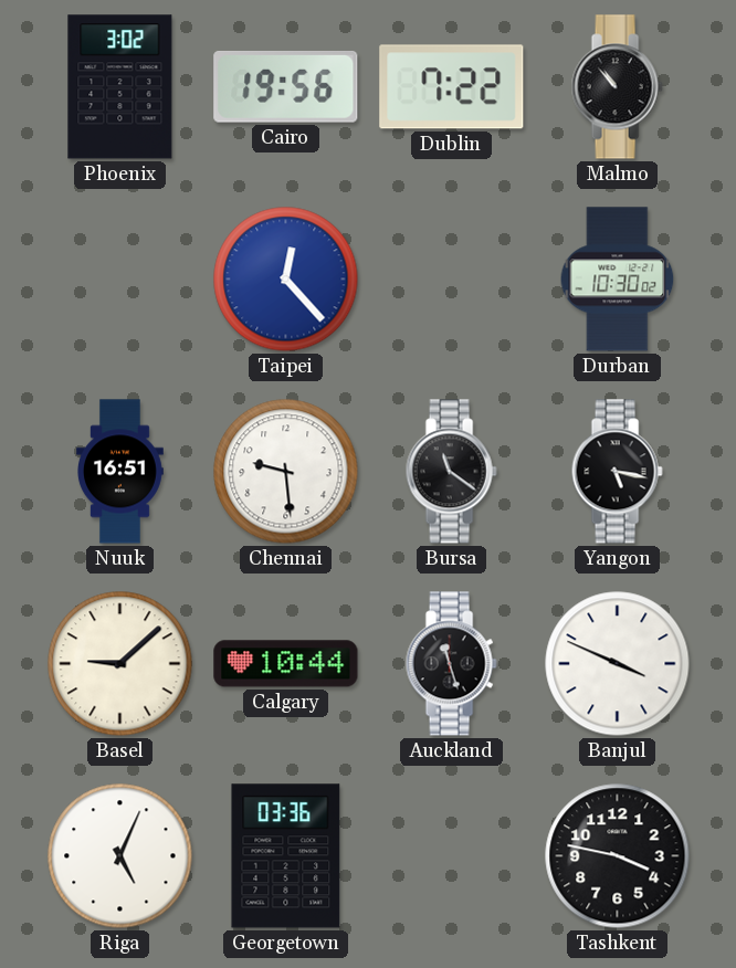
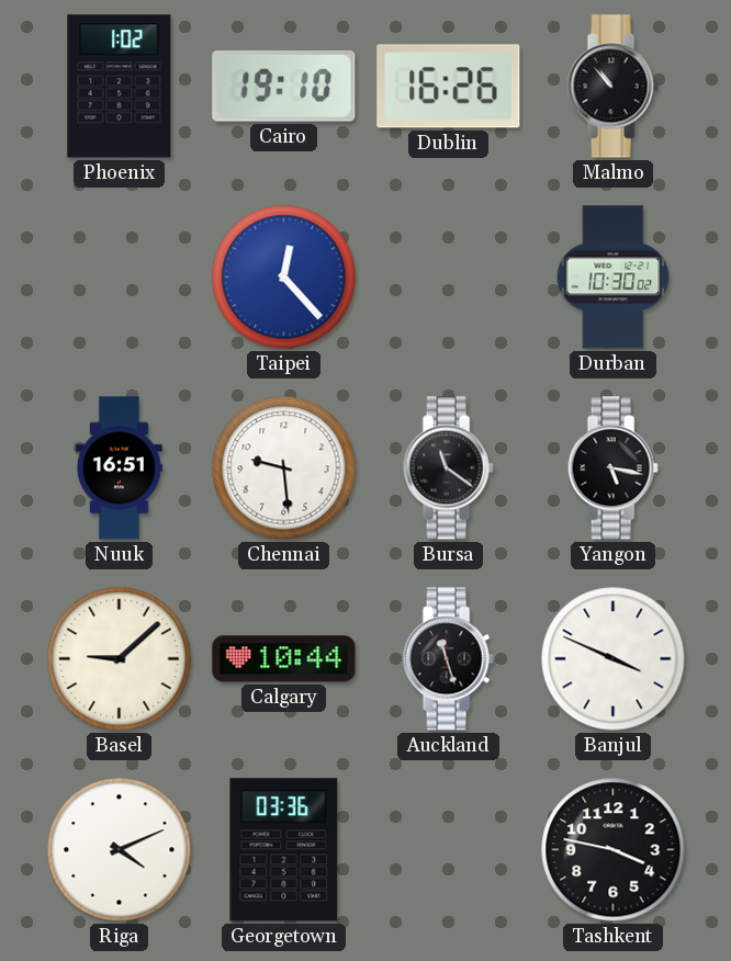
Phoenix: 3:02 -> 1:02
Cairo: 19:56 -> 19:10
Dublin: 7:22 -> 16:26
Riga: 5:04 -> 4:11
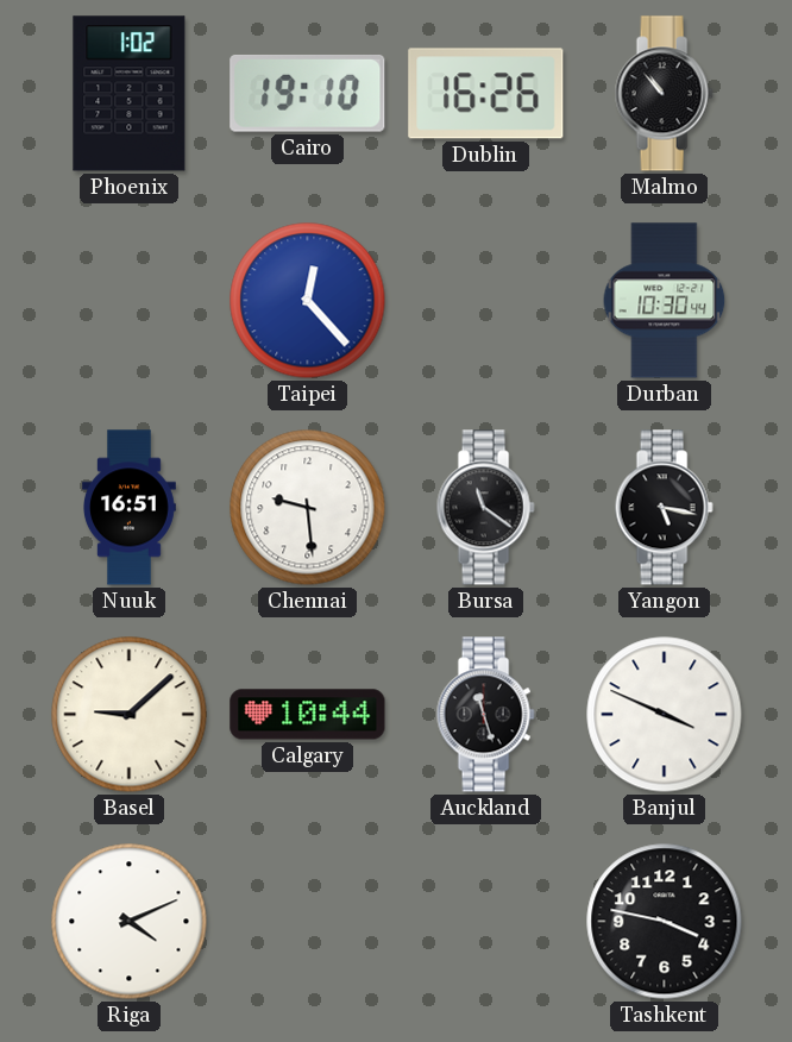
Durban: 10:30:02 -> 10:30:44
Georgetown: 03:36 -> none
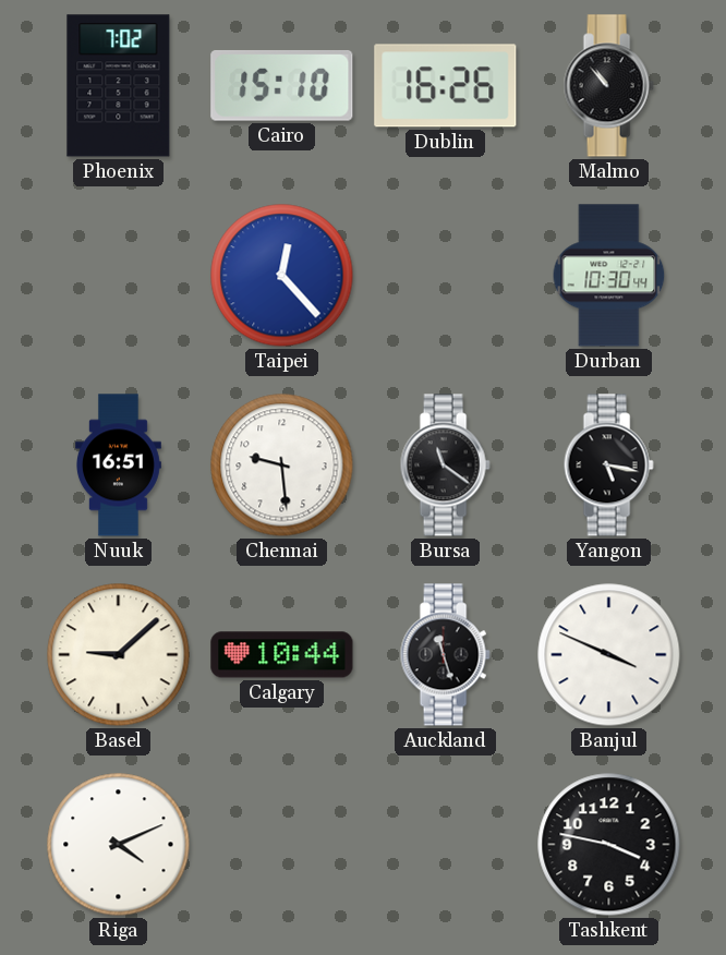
Phoenix: 1:02 -> 7:02
Cairo: 19:10 -> 15:10
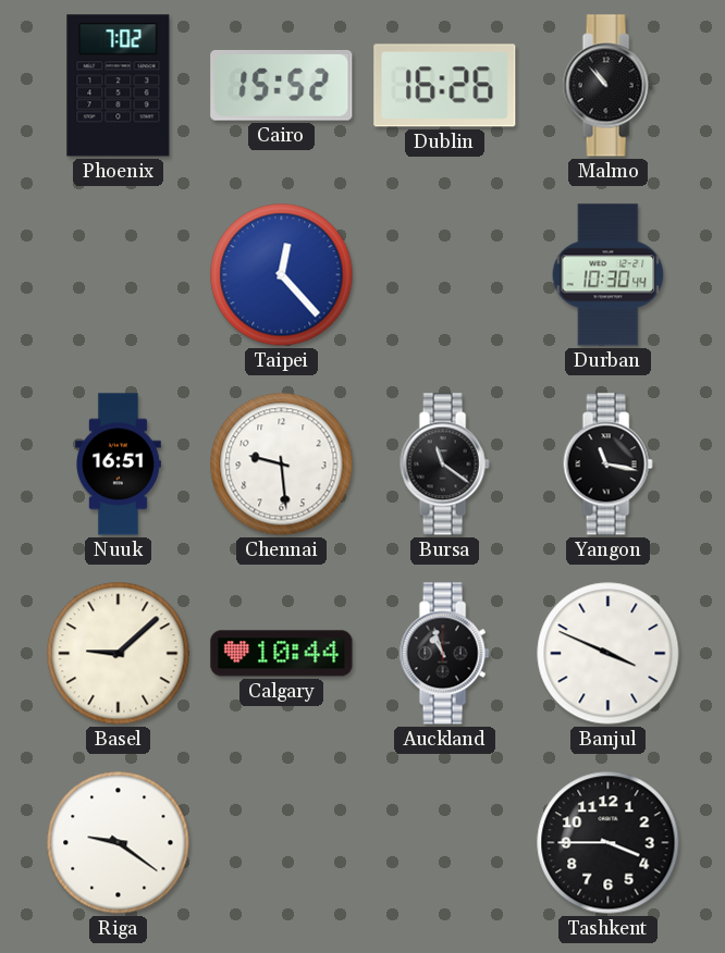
Cairo: 15:10 -> 15:52
Yangon: 5:17 -> 11:17
Auckland: 11:27 -> 10:57
Riga: 4:11 -> 9:21
Tashkent: 3:47 -> 3:45
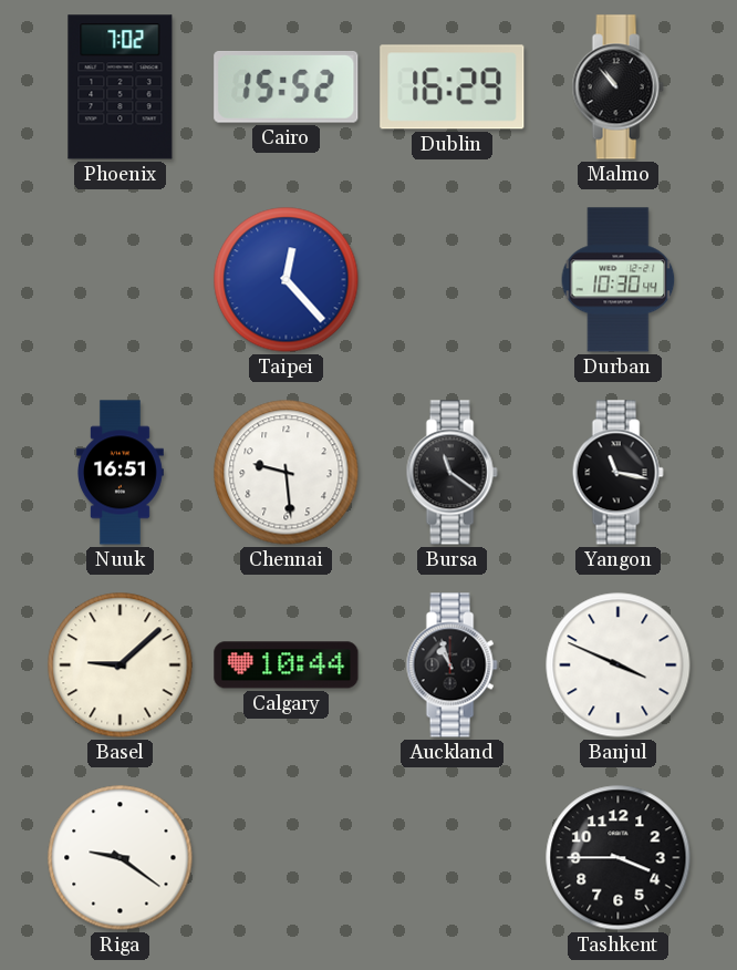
Dublin: 16:26 -> 16:29
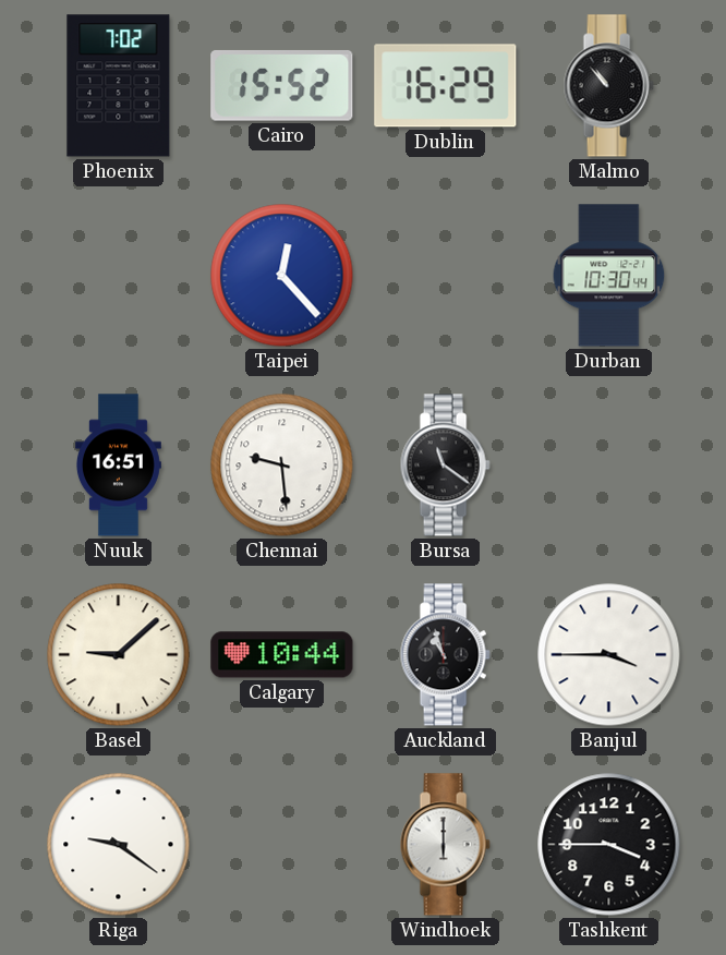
Yangon: 11:17 -> none
Banjul: 3:49 -> 3:45
Windhoek: none -> 6:00
